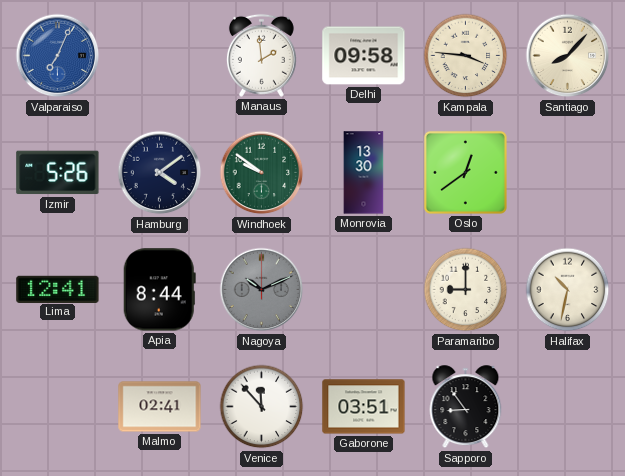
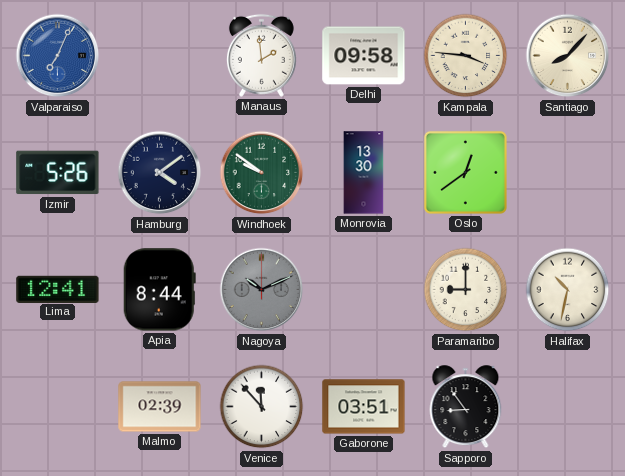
Malmo: 02:41 -> 02:39
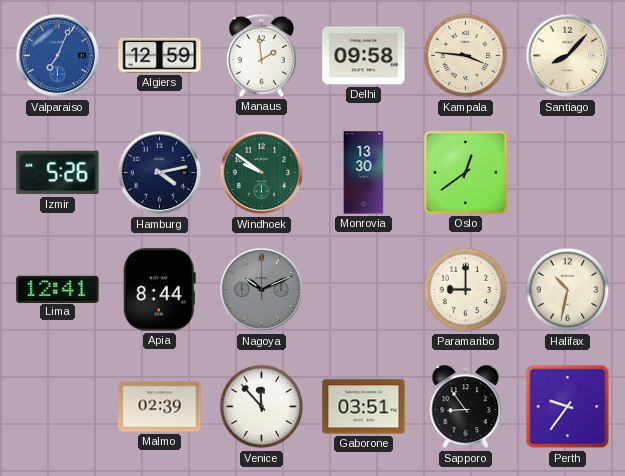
Algiers: none -> 12:59
Hamburg: 4:09 -> 4:13
Perth: none -> 9:36
